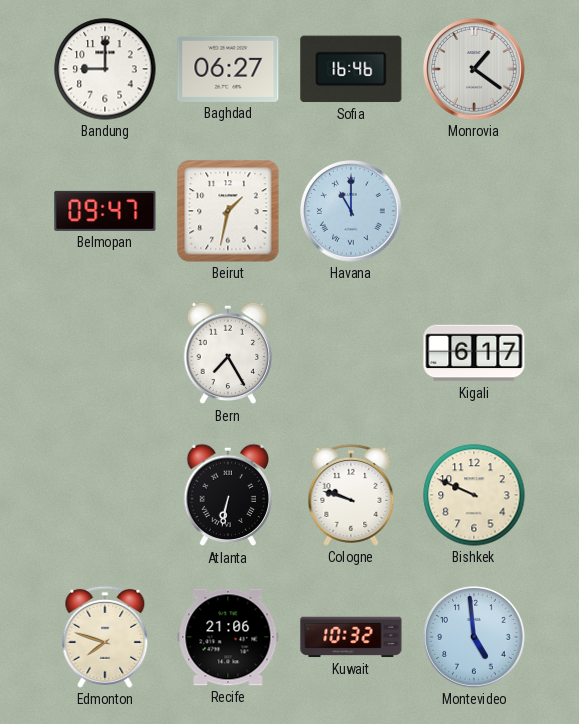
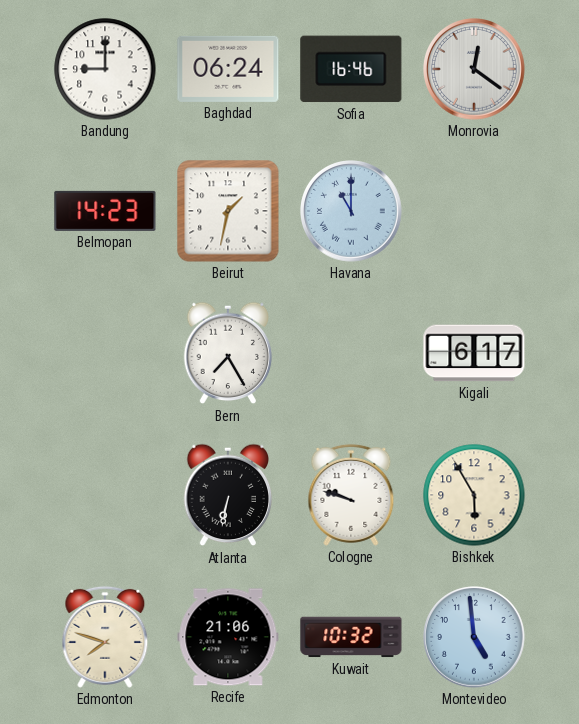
Baghdad: 06:27 -> 06:24
Monrovia: 1:21 -> 12:21
Belmopan: 09:47 -> 14:23
Bishkek: 9:49 -> 5:55
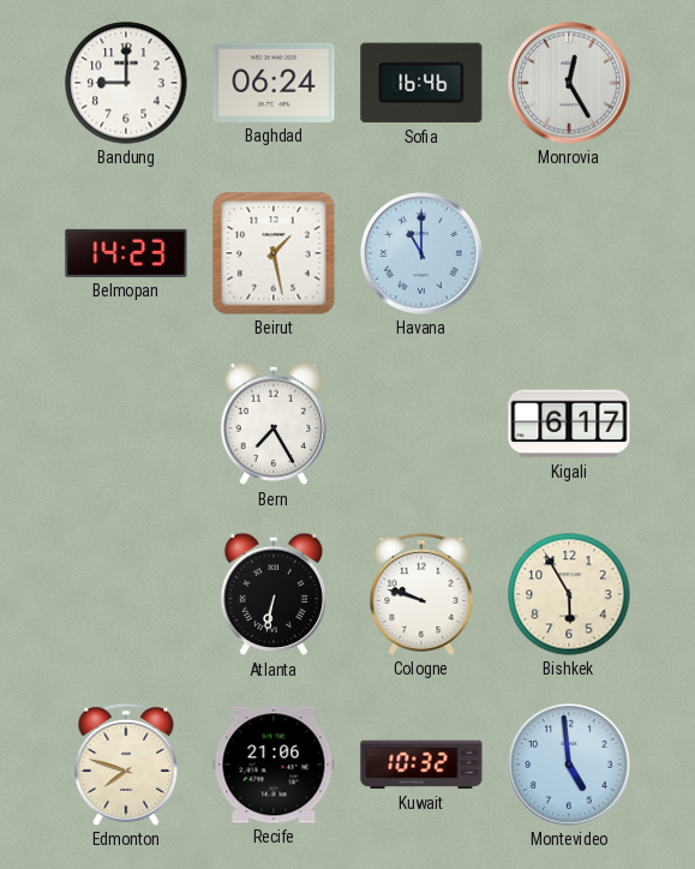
Monrovia: 12:21 -> 12:25
Beirut: 1:32 -> 1:28
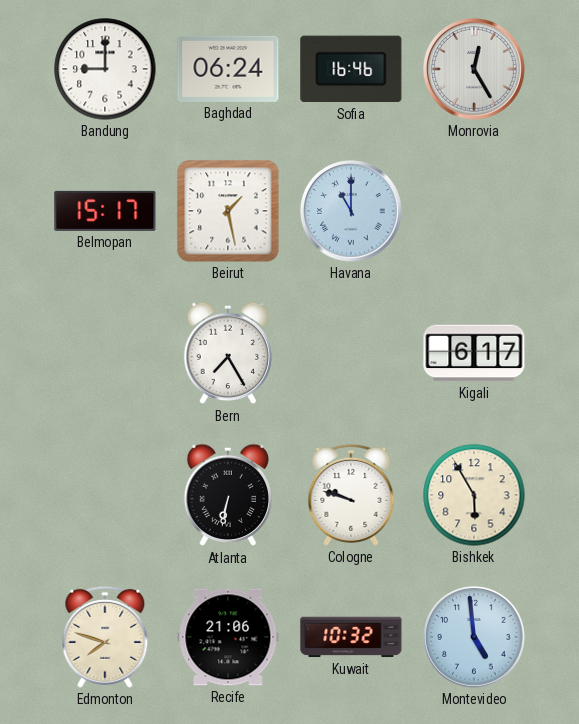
Belmopan: 14:23 -> 15:17
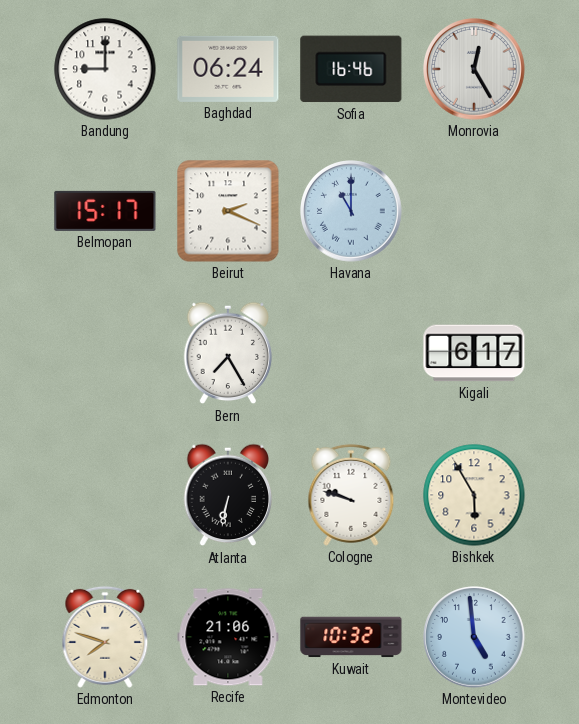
Beirut: 1:28 -> 2:19
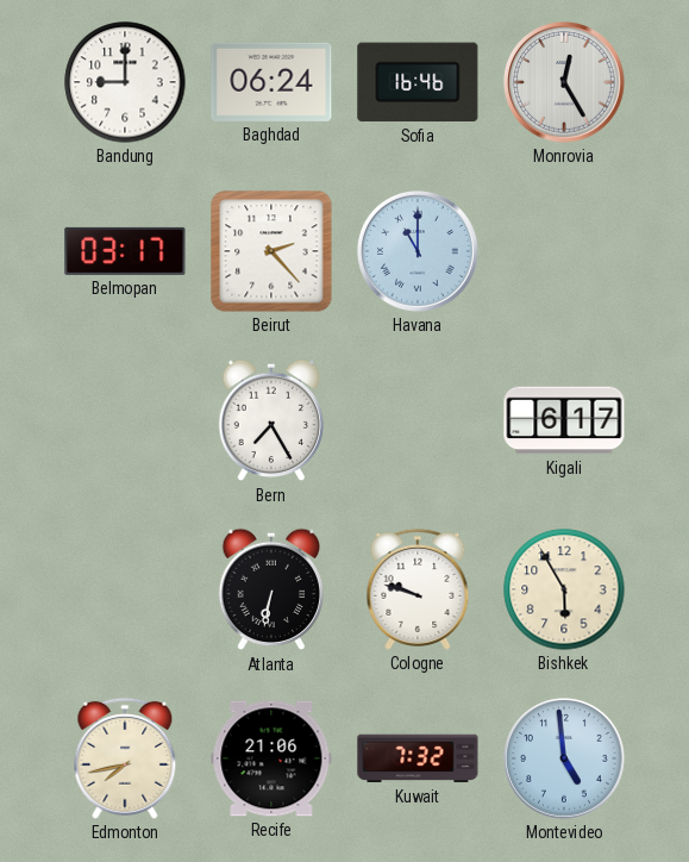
Belmopan: 15:17 -> 03:17
Beirut: 2:19 -> 2:23
Edmonton: 7:48 -> 7:43
Kuwait: 10:32 -> 7:32
